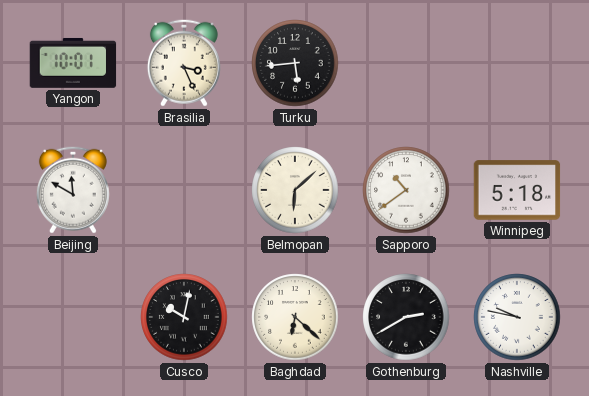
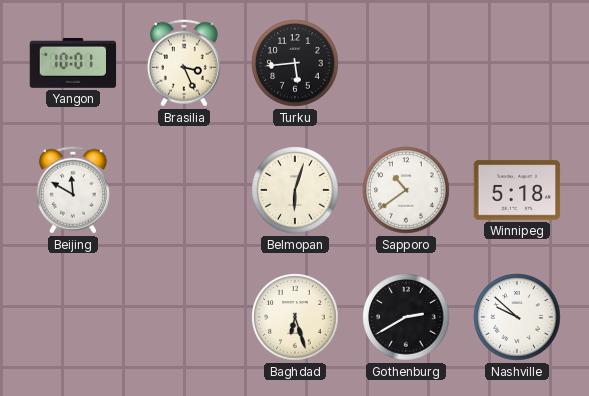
Belmopan: 6:08 -> 6:03
Cusco: 10:02 -> none
Baghdad: 6:22 -> 6:27
Nashville: 9:47 -> 9:52
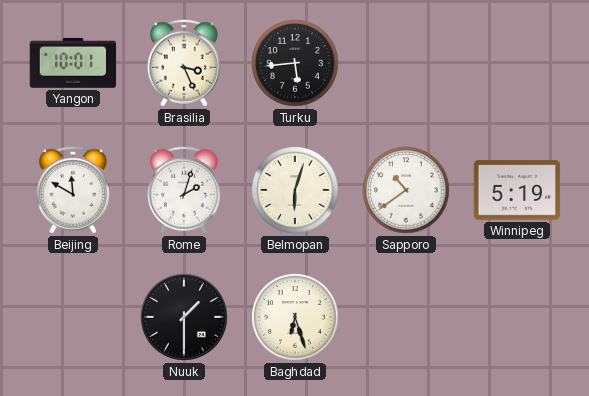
Rome: none -> 2:03
Winnipeg: 5:18 -> 5:19
Nuuk: none -> 1:30
Gothenburg: 2:40 -> none
Nashville: 9:52 -> none
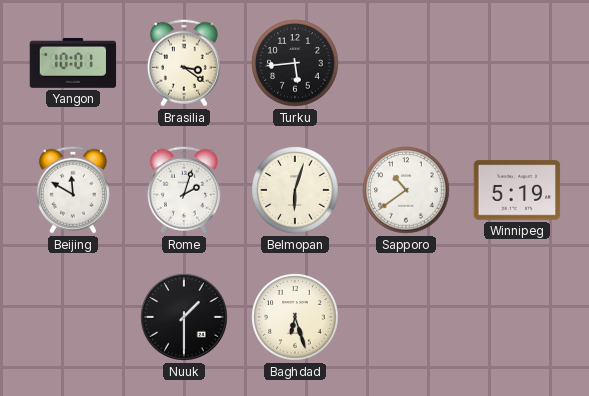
Brasilia: 3:26 -> 3:21
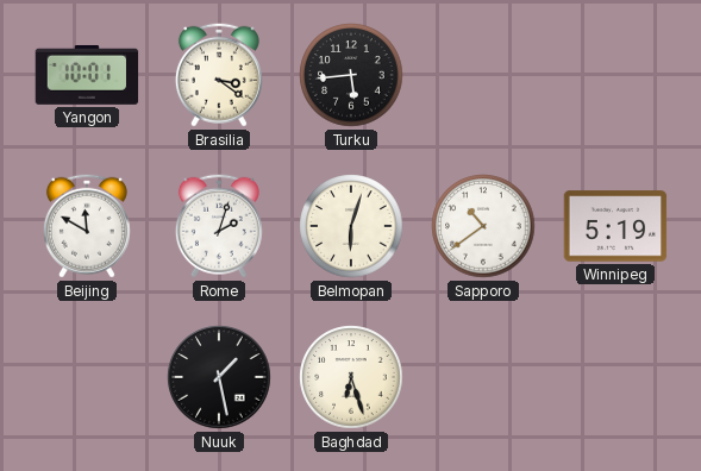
Nuuk: 1:30 -> 1:28
